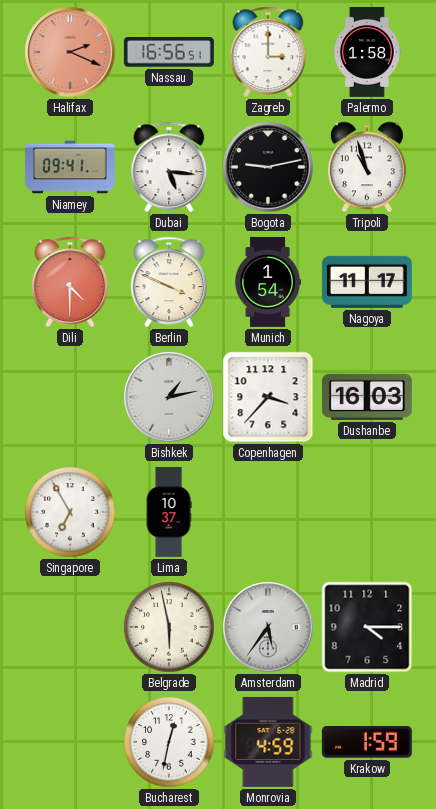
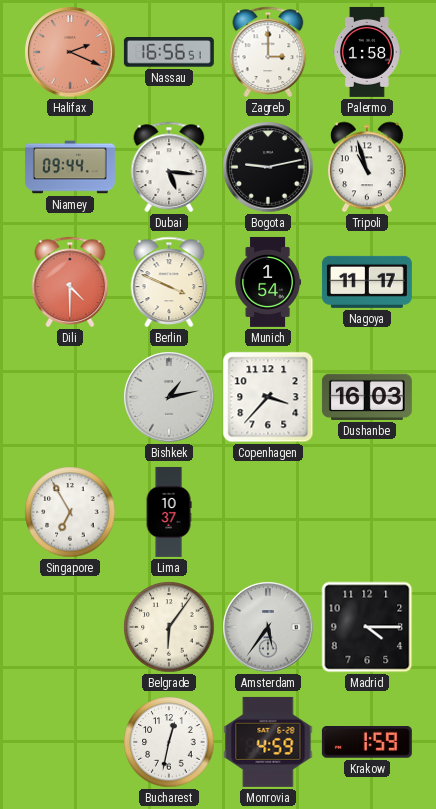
Niamey: 09:41 -> 09:44
Belgrade: 5:58 -> 6:06
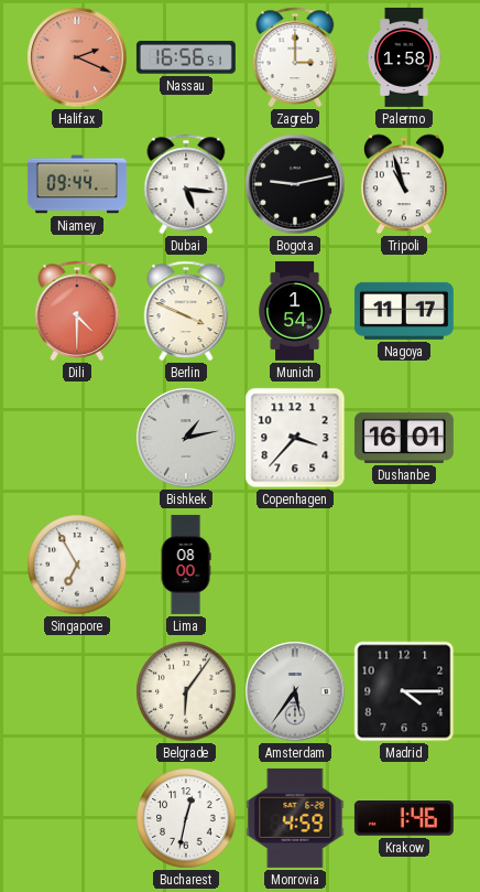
Dushanbe: 16:03 -> 16:01
Lima: 10:37 -> 08:00
Krakow: 1:59 -> 1:46
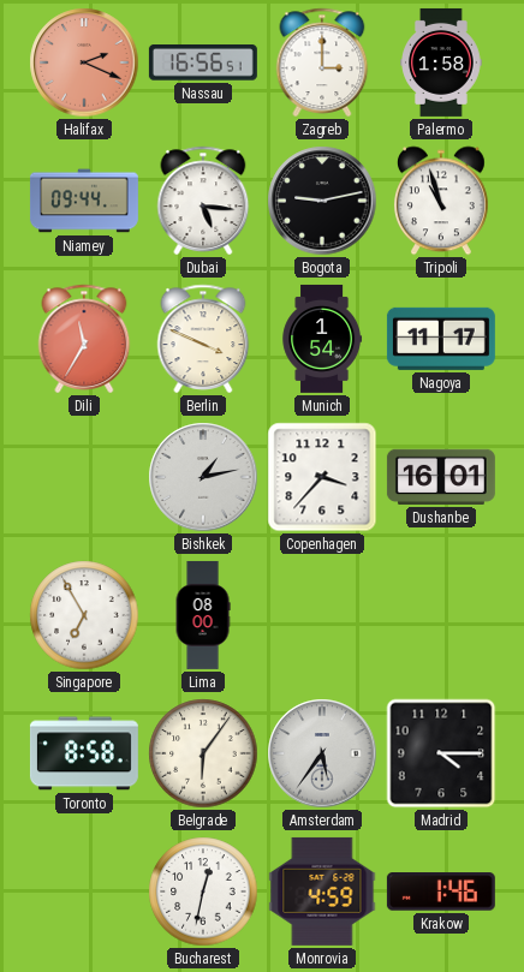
Dili: 4:30 -> 11:35
Toronto: none -> 8:58
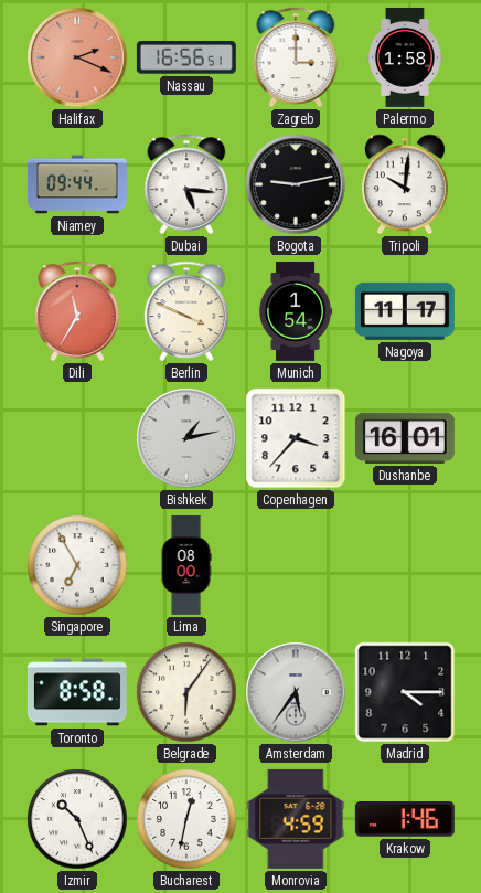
Tripoli: 10:57 -> 10:01
Izmir: none -> 10:26
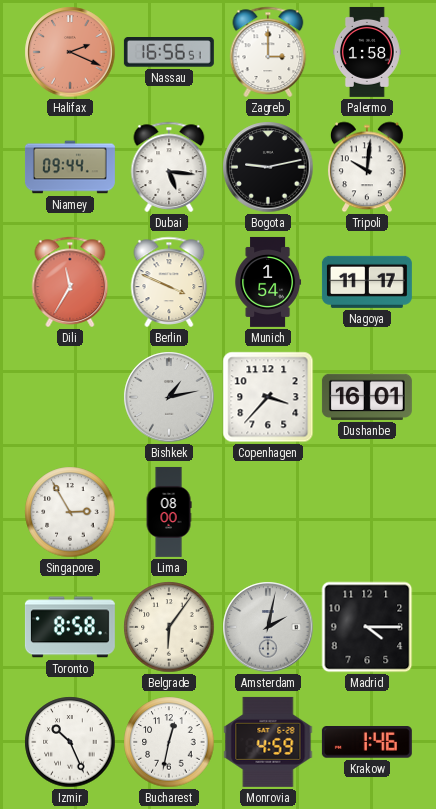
Singapore: 6:55 -> 2:55
Amsterdam: 5:36 -> 2:02
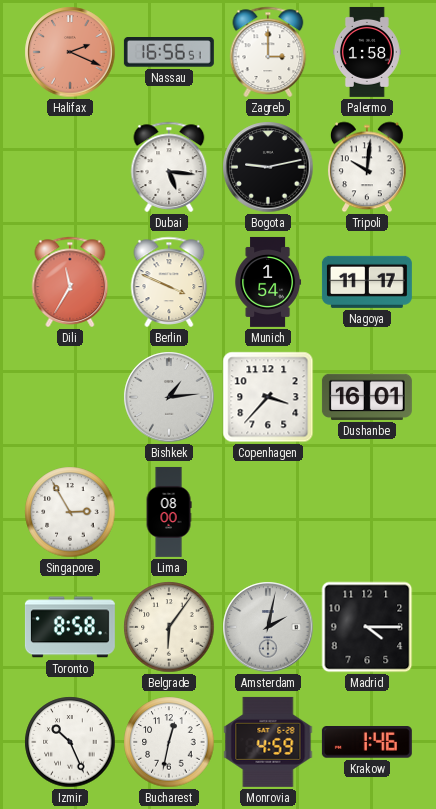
Niamey: 09:44 -> none
Bishkek: 1:13 -> 1:14
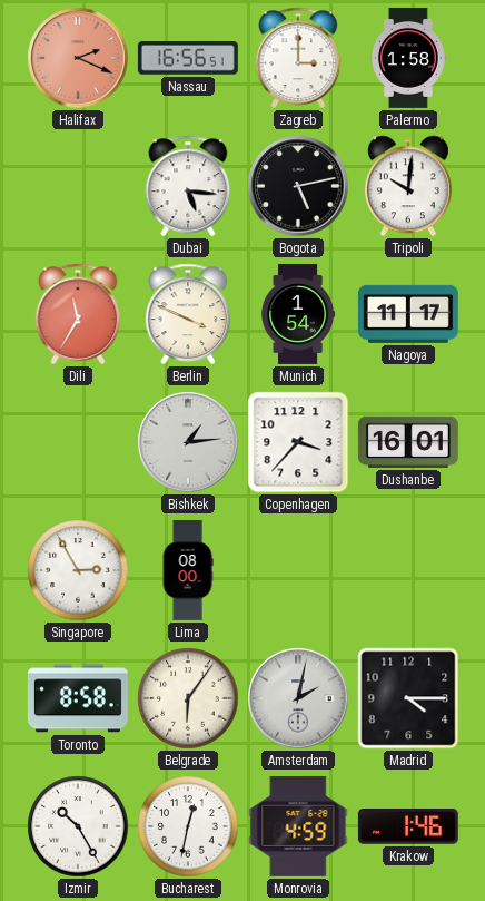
Bogota: 9:13 -> 5:13
Izmir: 10:26 -> 10:25
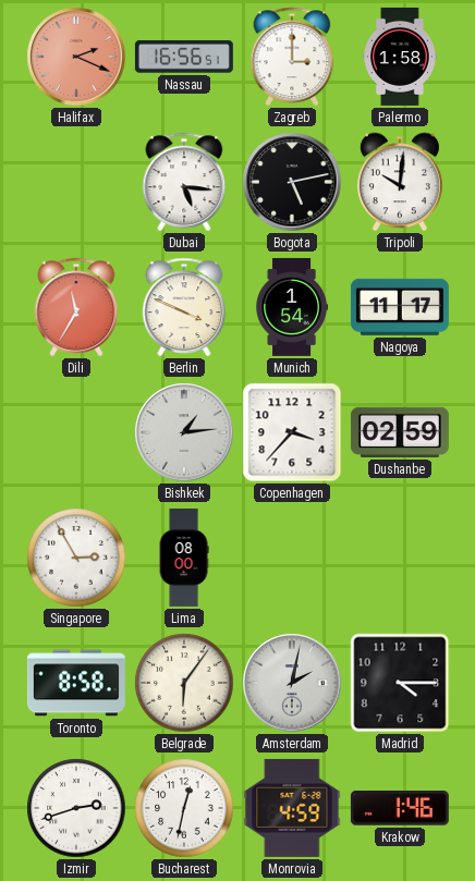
Dushanbe: 16:01 -> 02:59
Izmir: 10:25 -> 2:42
